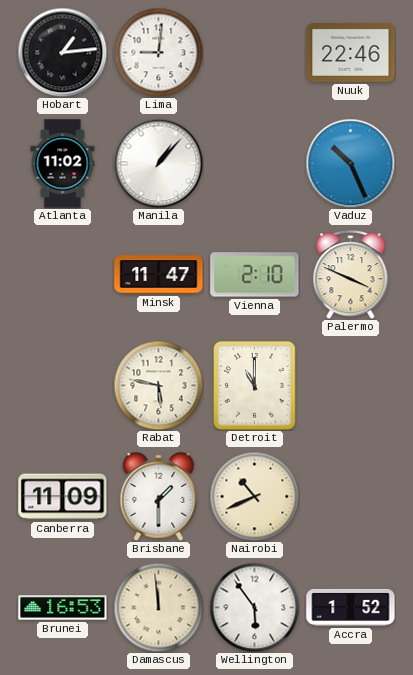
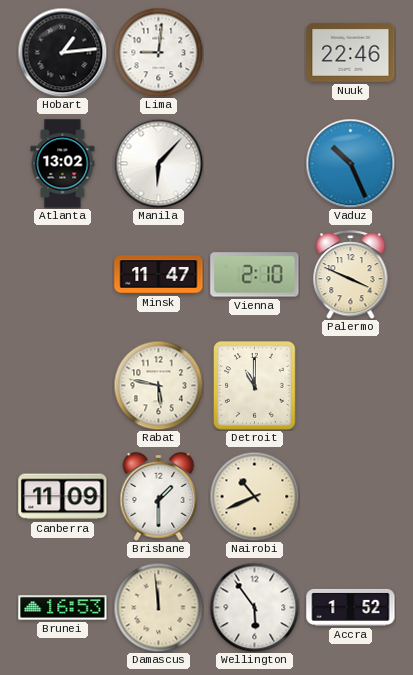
Atlanta: 11:02 -> 13:02
Manila: 1:07 -> 6:07
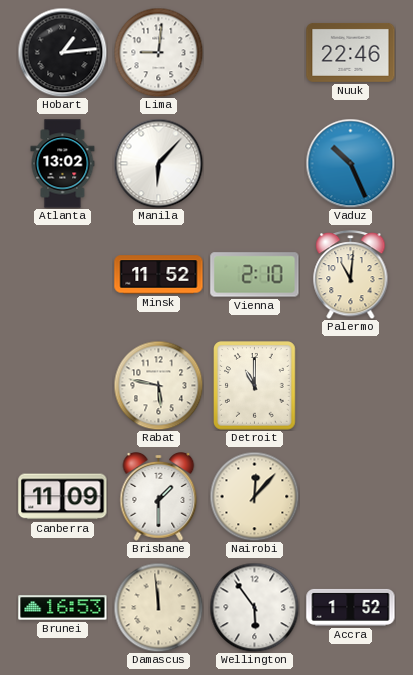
Minsk: 11:47 -> 11:52
Palermo: 3:49 -> 11:01
Nairobi: 10:41 -> 12:07
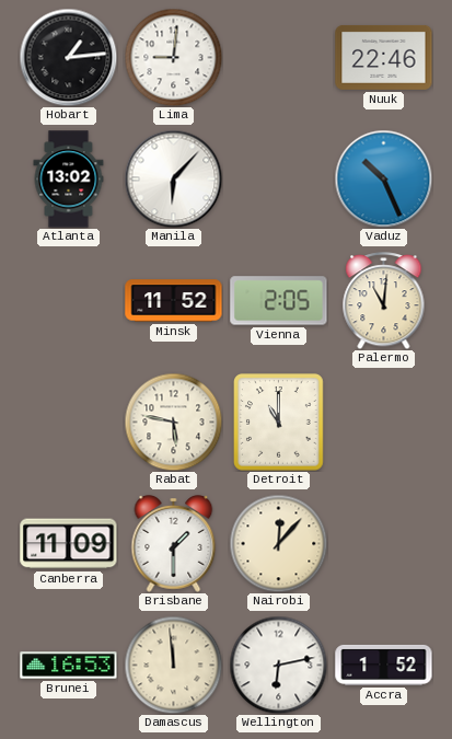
Vienna: 2:10 -> 2:05
Wellington: 5:54 -> 6:13
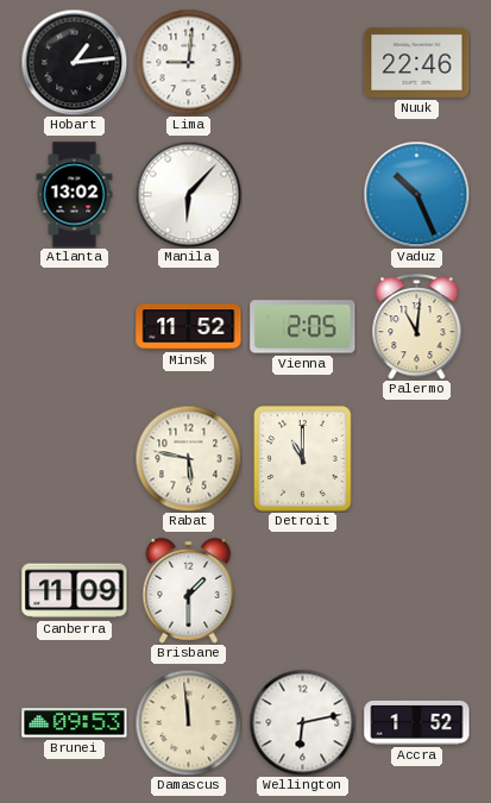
Nairobi: 12:07 -> none
Brunei: 16:53 -> 09:53
